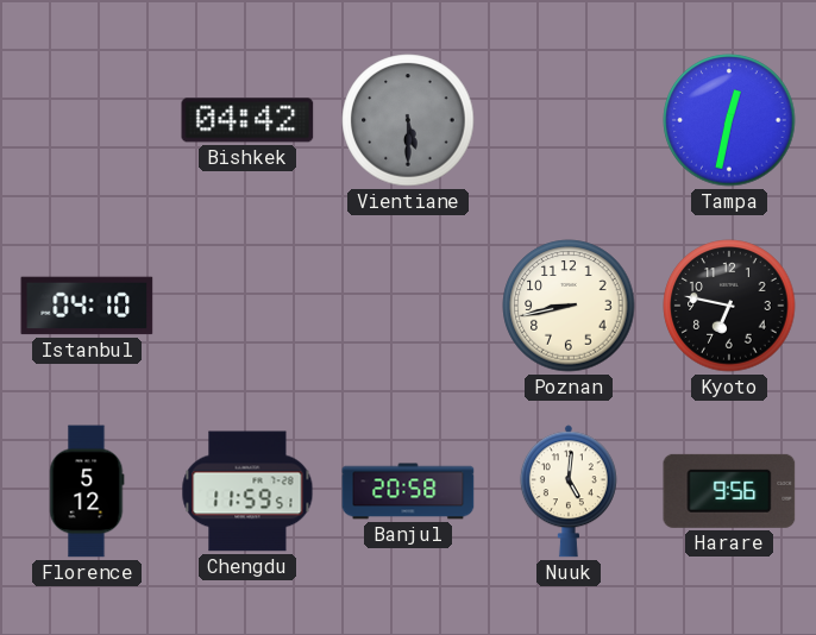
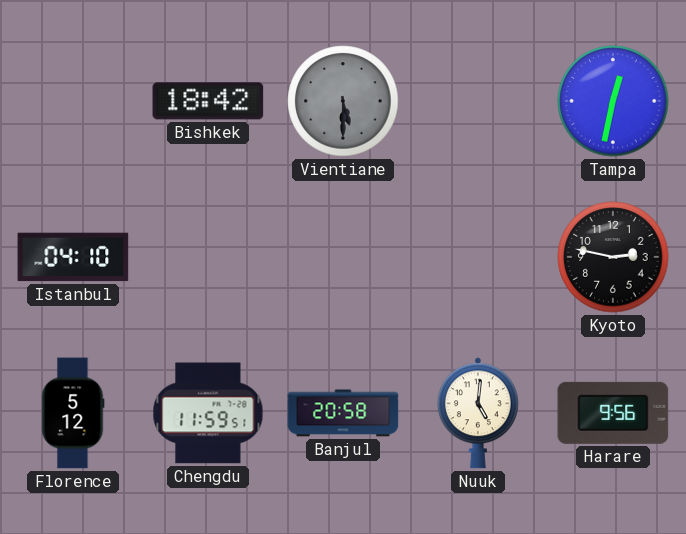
Bishkek: 04:42 -> 18:42
Poznan: 8:43 -> none
Kyoto: 6:47 -> 2:47
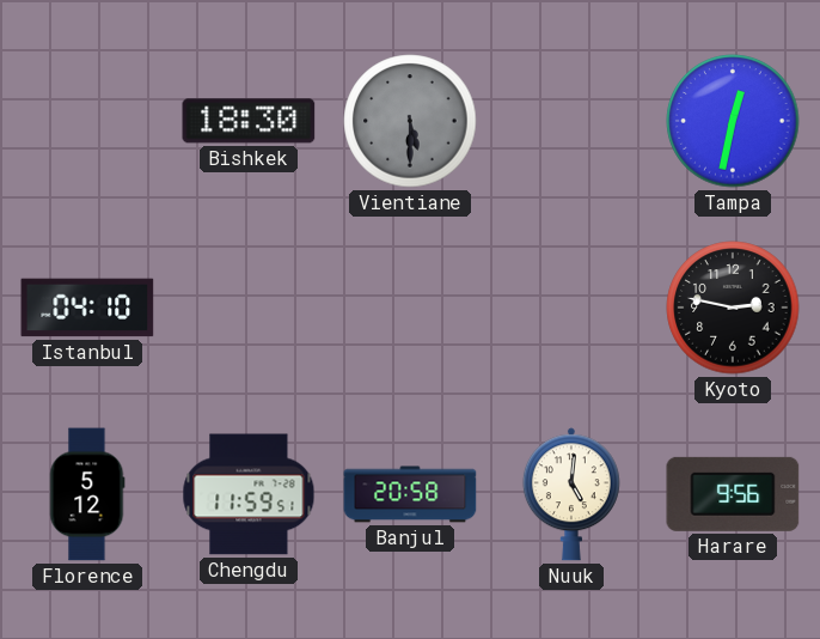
Bishkek: 18:42 -> 18:30
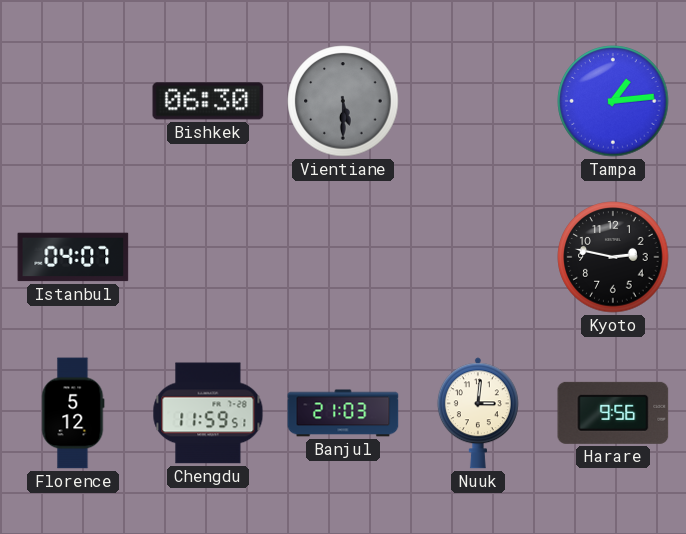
Bishkek: 18:30 -> 06:30
Tampa: 12:32 -> 1:14
Istanbul: 04:10 -> 04:07
Banjul: 20:58 -> 21:03
Nuuk: 5:01 -> 3:01
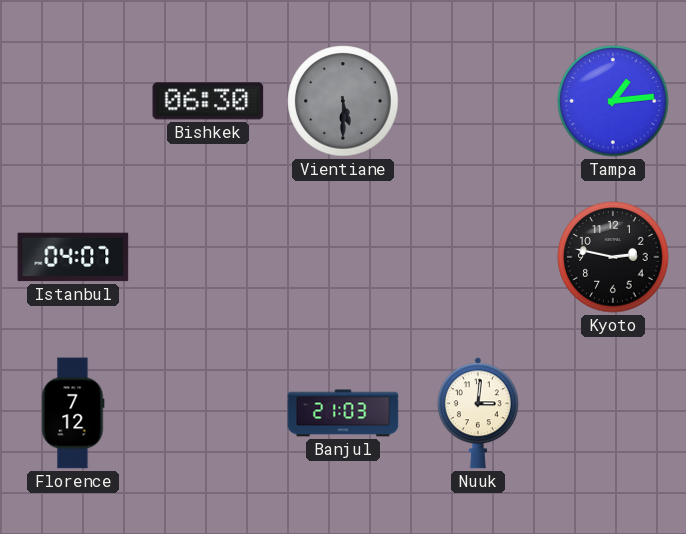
Florence: 5:12 -> 7:12
Chengdu: 11:59 -> none
Harare: 9:56 -> none
